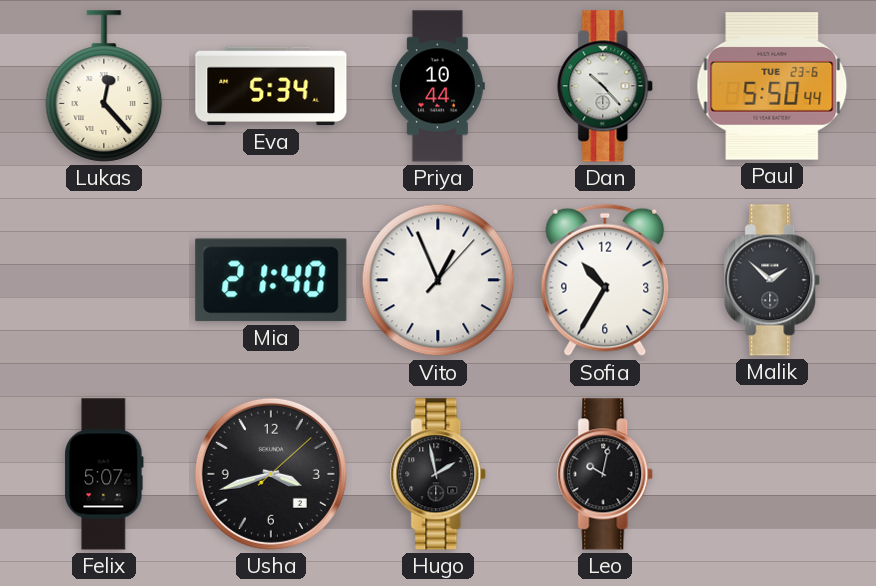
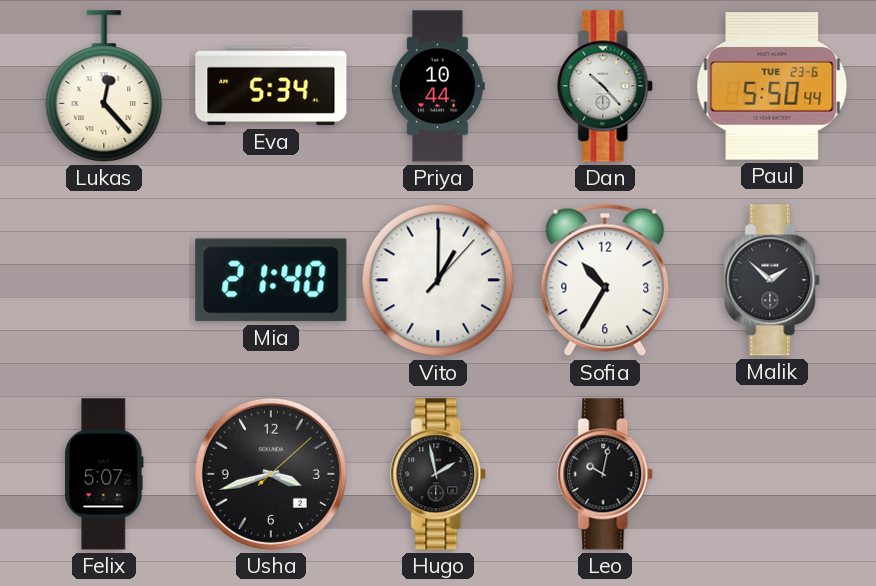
Vito: 12:56 -> 1:00
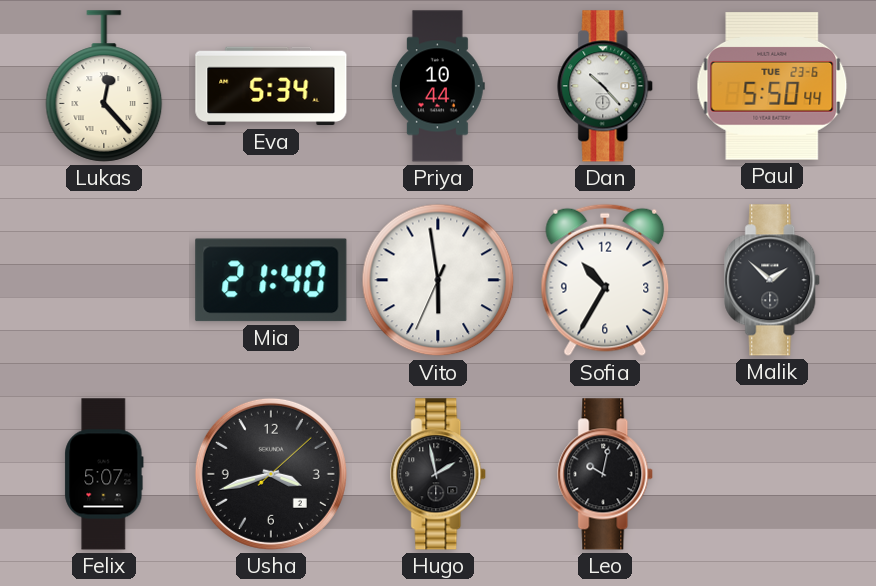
Vito: 1:00 -> 5:58
